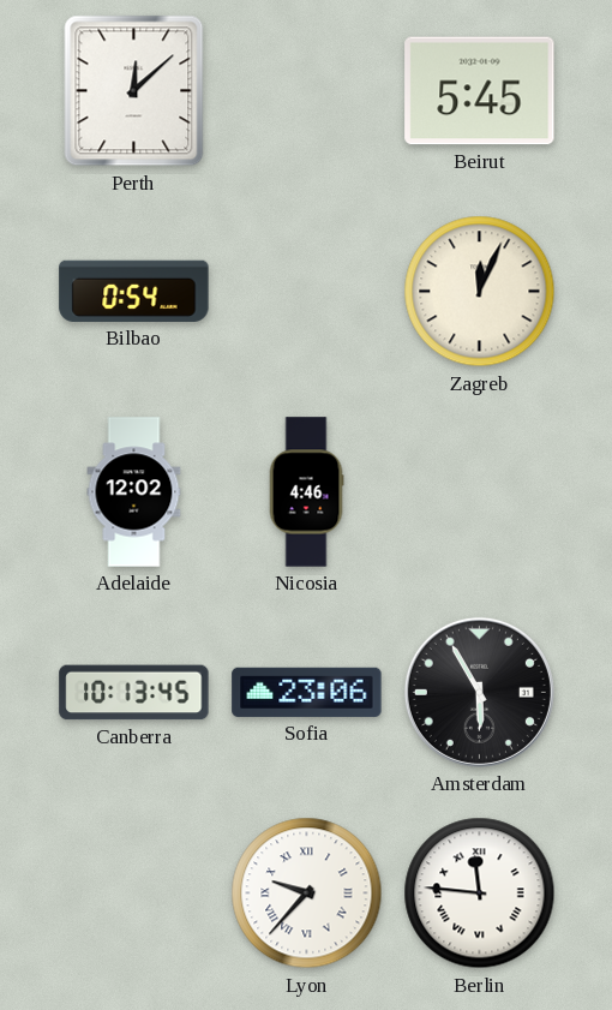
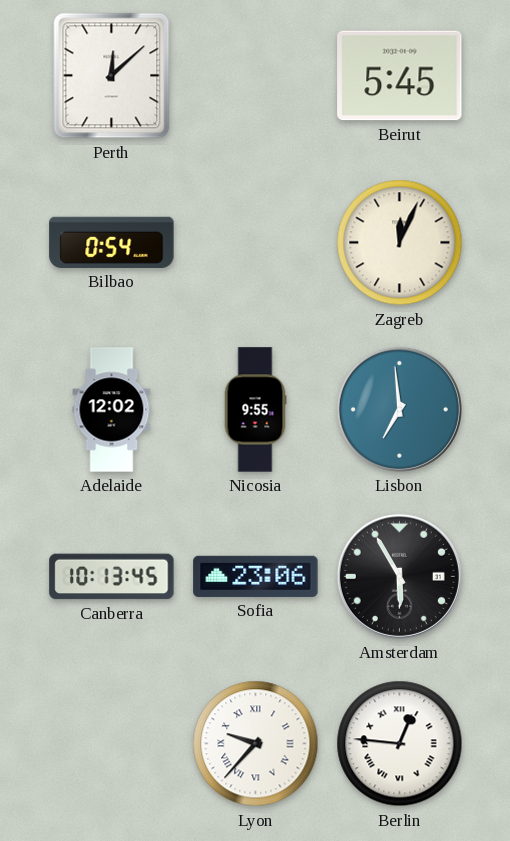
Nicosia: 4:46 -> 9:55
Lisbon: none -> 6:59
Berlin: 11:46 -> 12:46
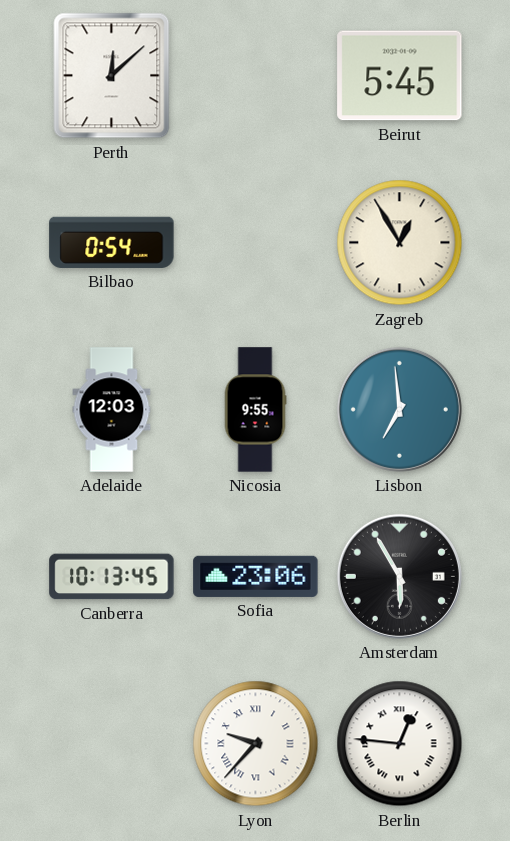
Zagreb: 12:04 -> 12:55
Adelaide: 12:02 -> 12:03
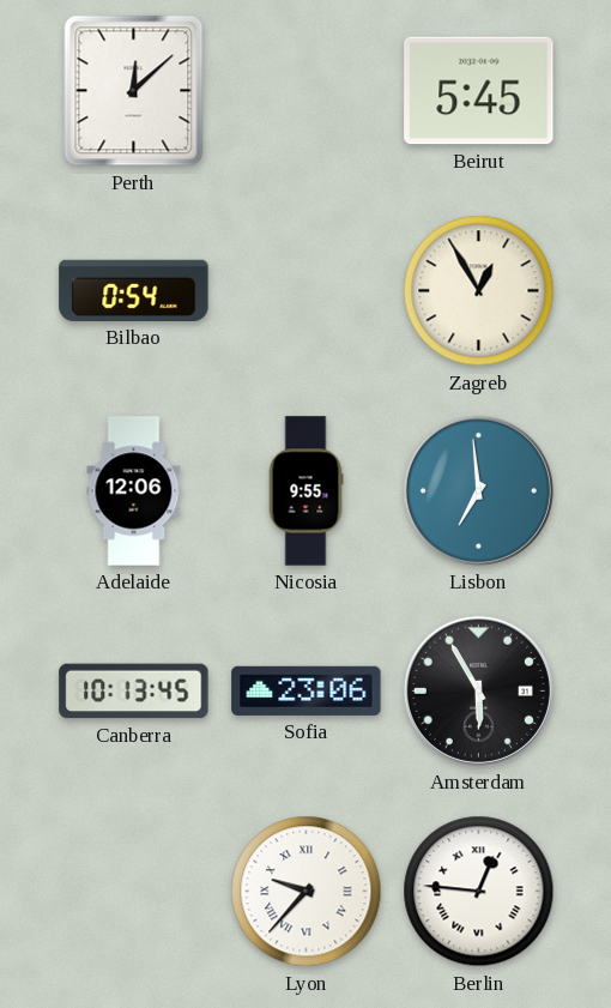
Adelaide: 12:03 -> 12:06
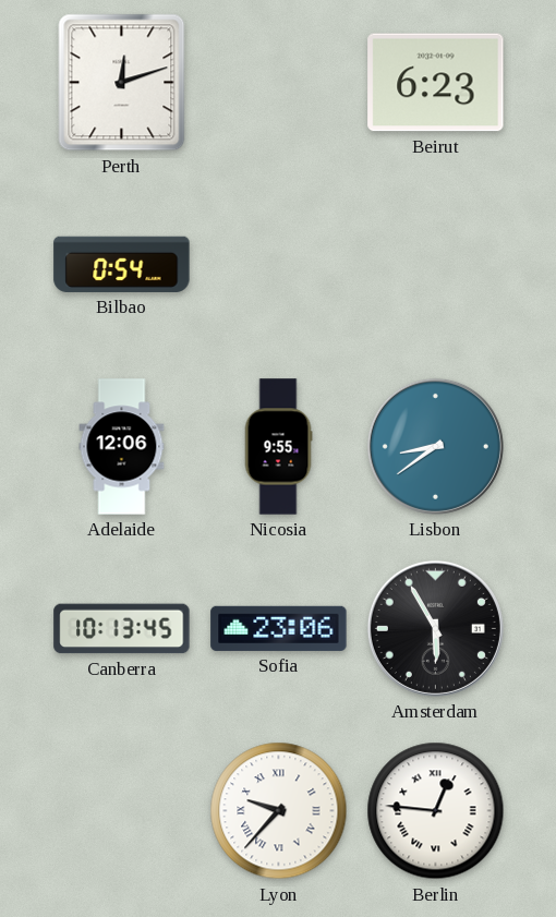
Perth: 12:08 -> 12:12
Beirut: 5:45 -> 6:23
Zagreb: 12:55 -> none
Lisbon: 6:59 -> 8:39
